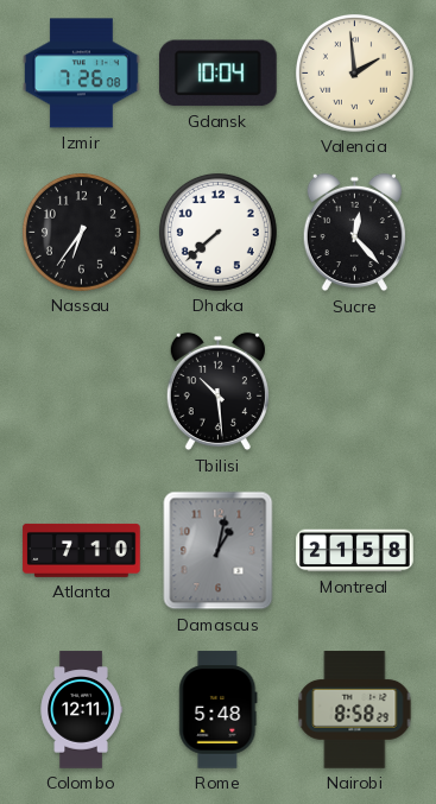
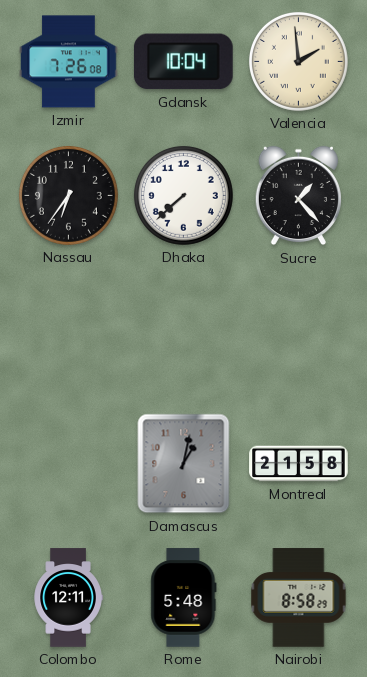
Sucre: 12:23 -> 1:23
Tbilisi: 10:29 -> none
Atlanta: 7:10 -> none
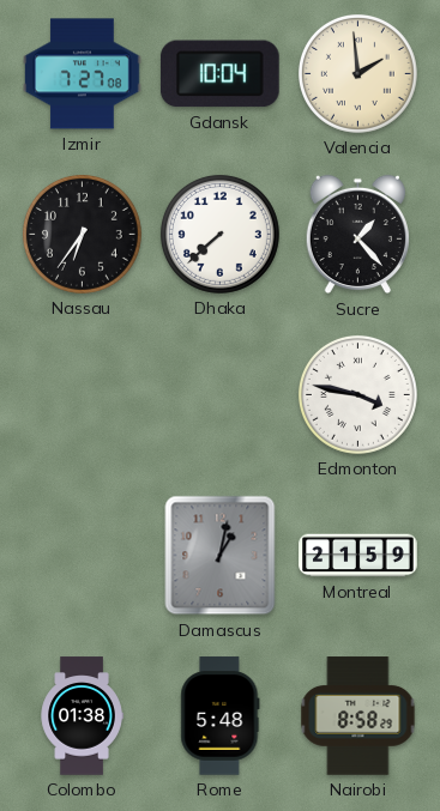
Izmir: 7:26 -> 7:27
Edmonton: none -> 3:47
Montreal: 21:58 -> 21:59
Colombo: 12:11 -> 01:38
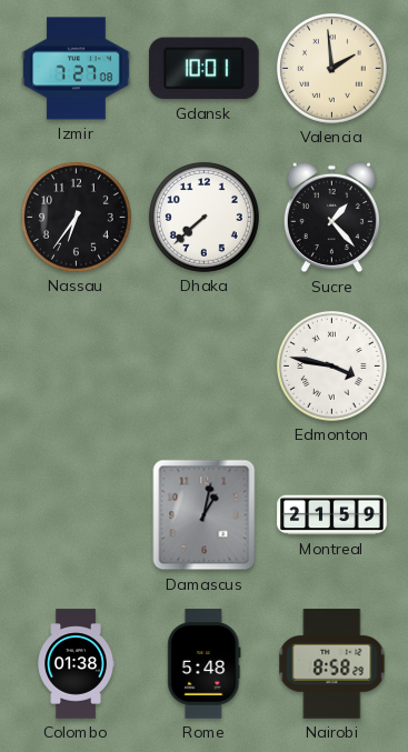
Gdansk: 10:04 -> 10:01
